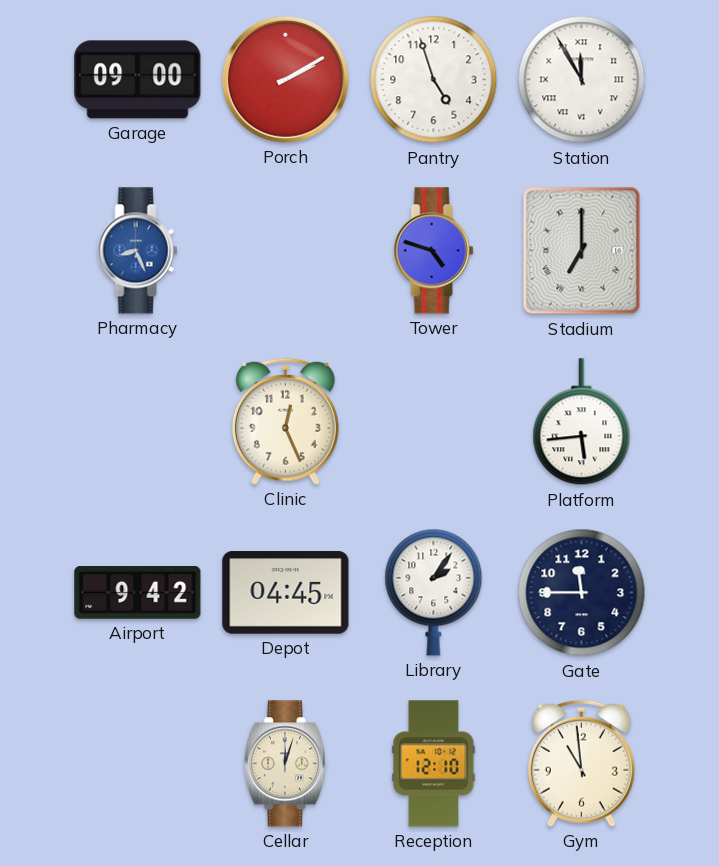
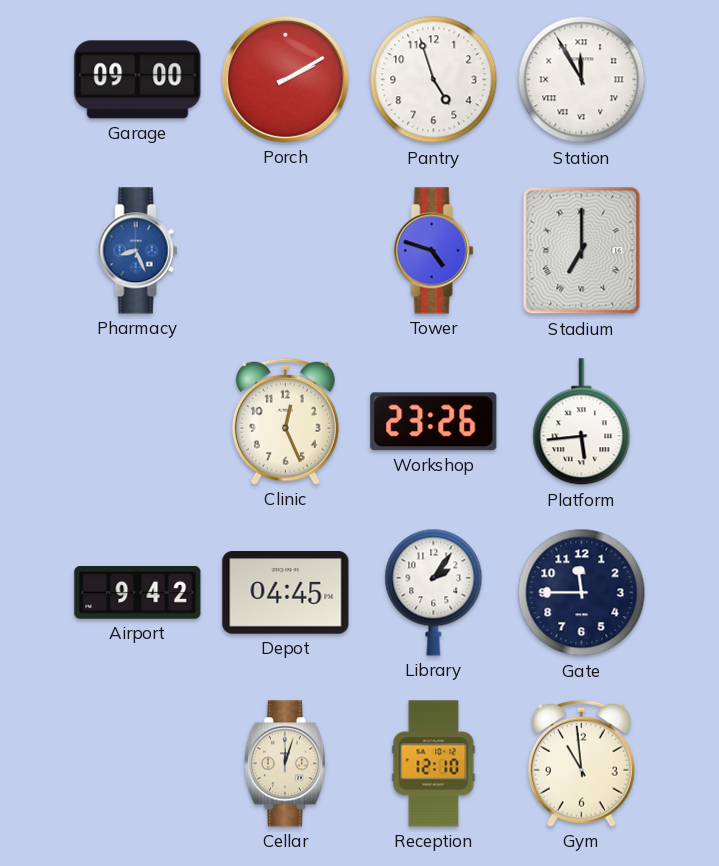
Workshop: none -> 23:26
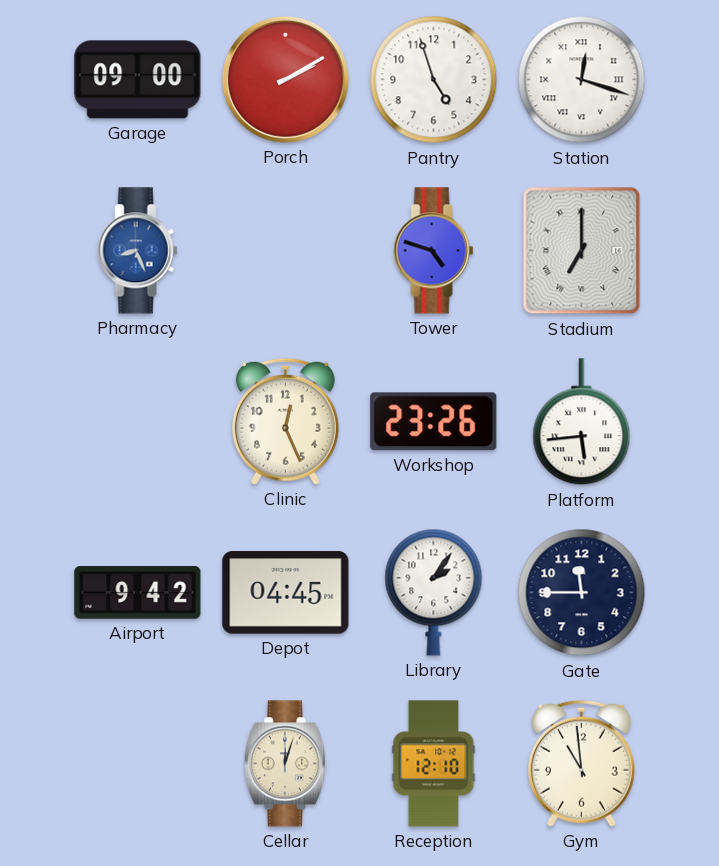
Station: 11:55 -> 12:18
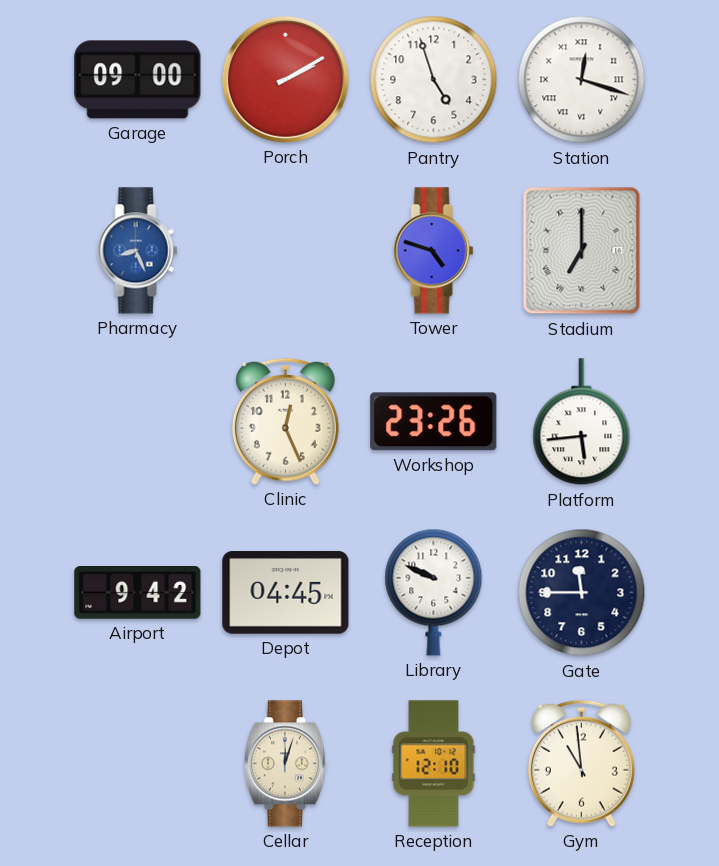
Library: 2:06 -> 9:49
